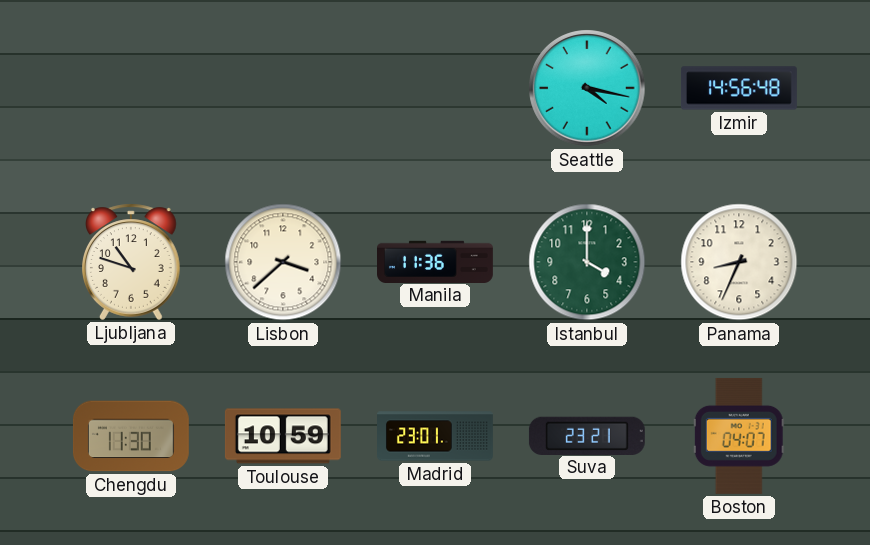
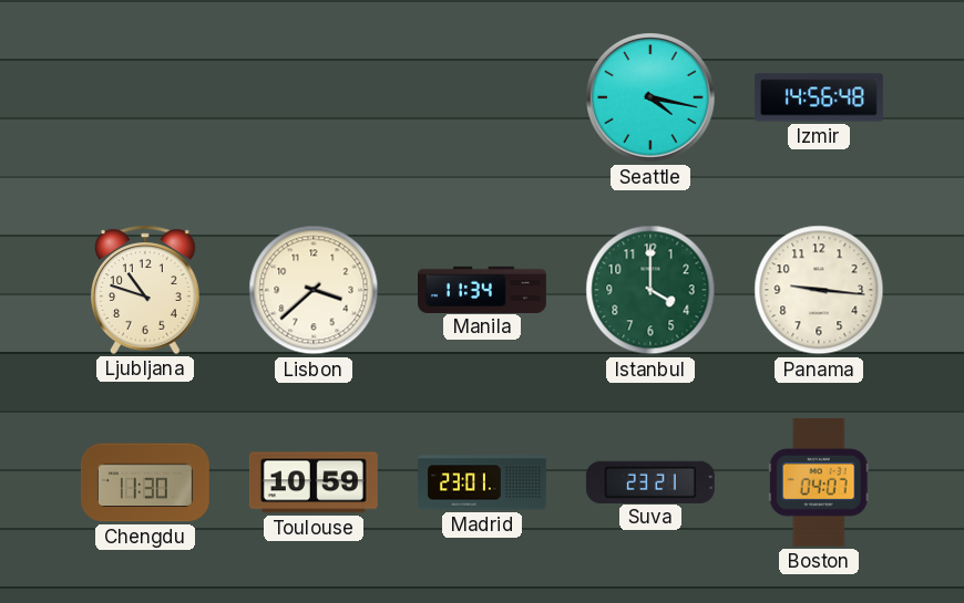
Manila: 11:36 -> 11:34
Panama: 8:34 -> 9:16
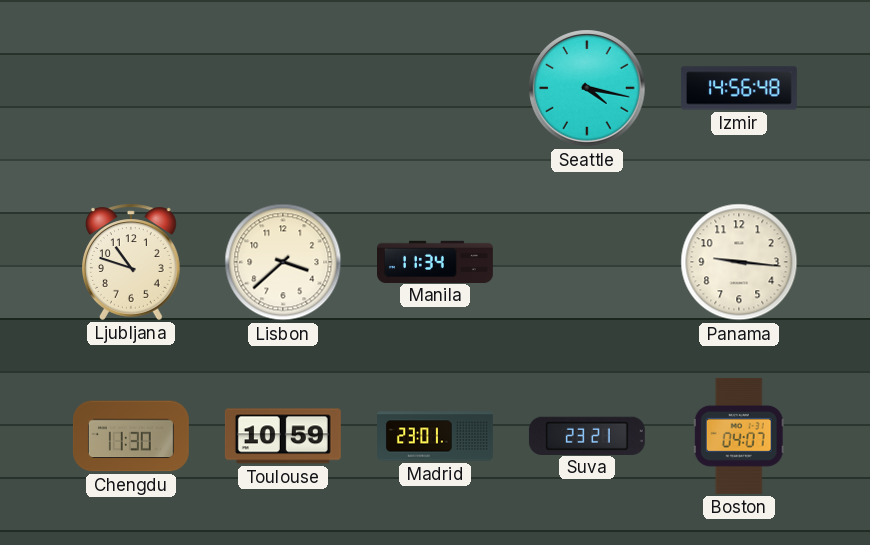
Istanbul: 4:00 -> none
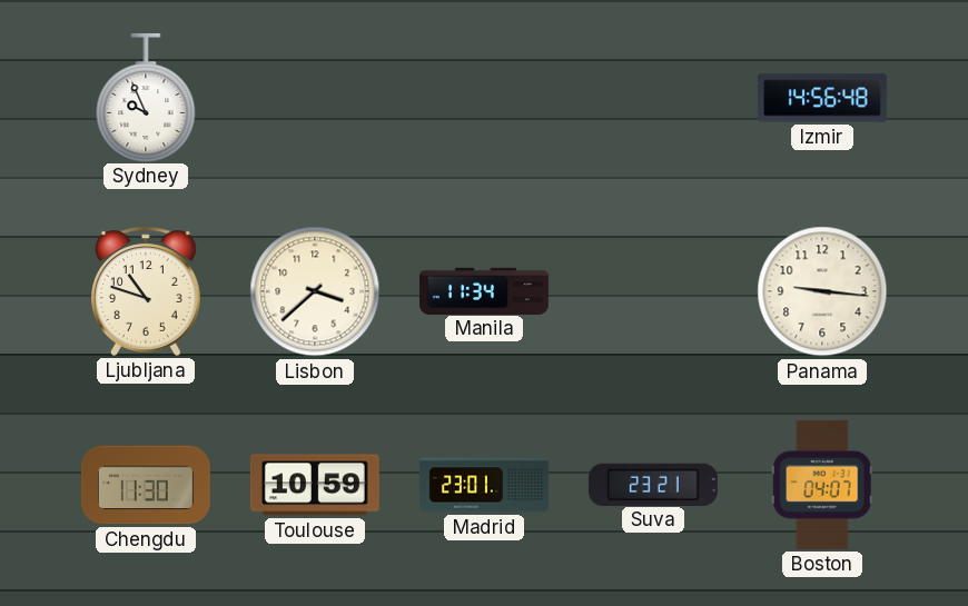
Sydney: none -> 9:56
Seattle: 4:17 -> none
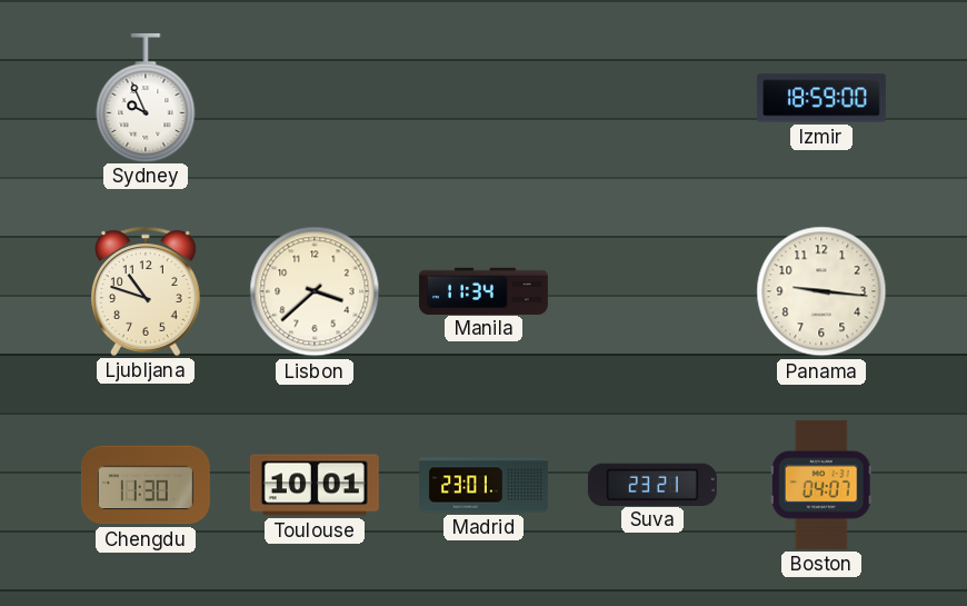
Izmir: 14:56 -> 18:59
Toulouse: 10:59 -> 10:01
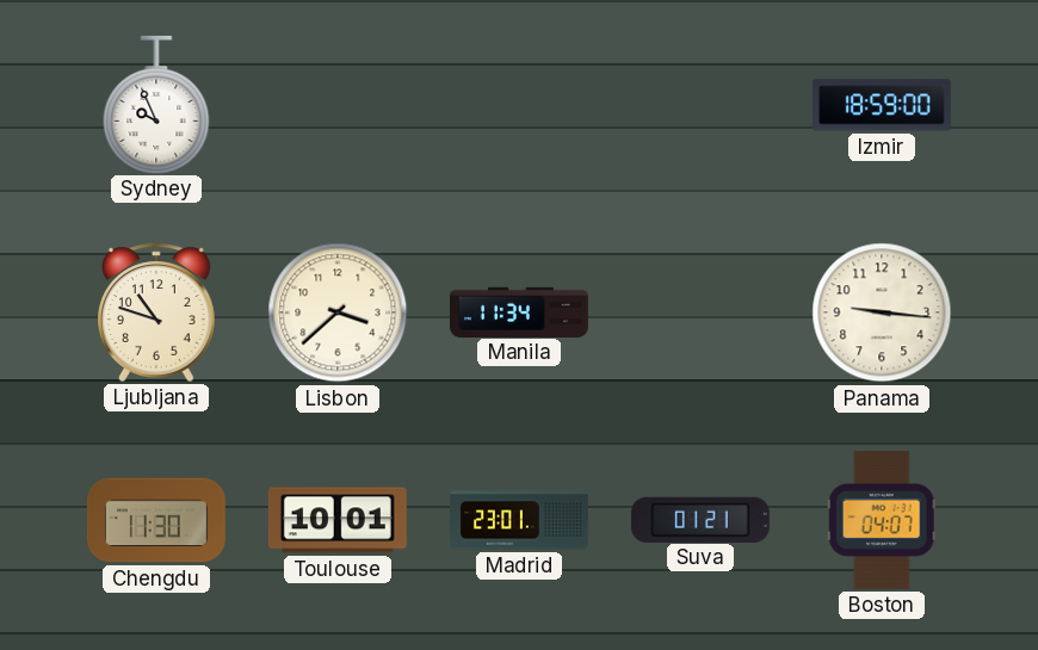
Suva: 23:21 -> 01:21
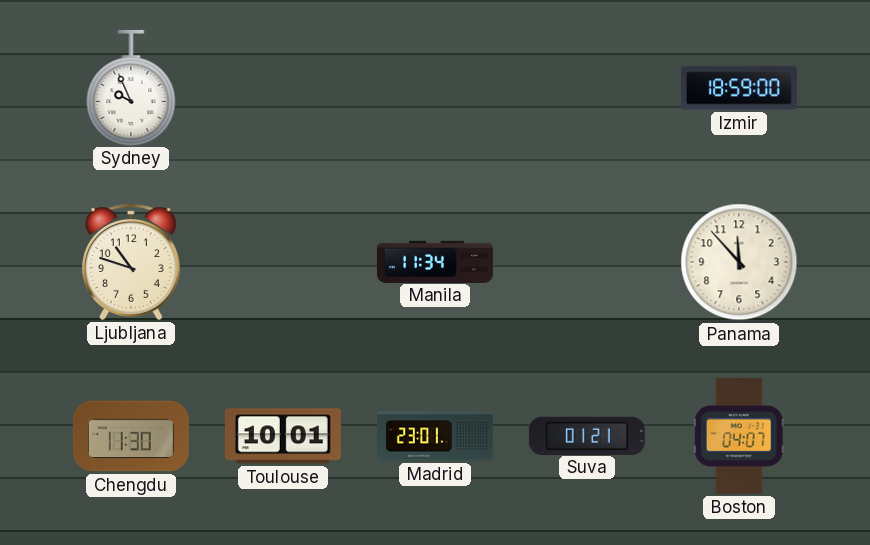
Lisbon: 3:38 -> none
Panama: 9:16 -> 11:53
